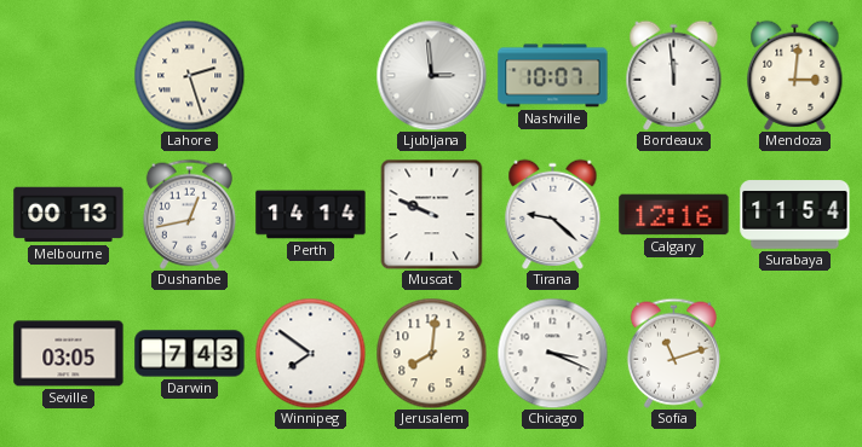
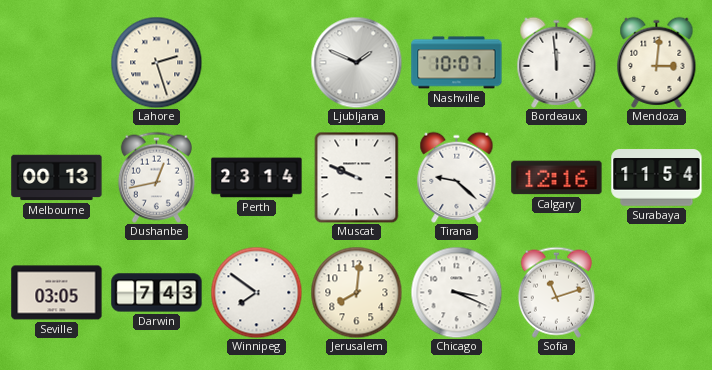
Ljubljana: 2:59 -> 1:49
Perth: 14:14 -> 23:14
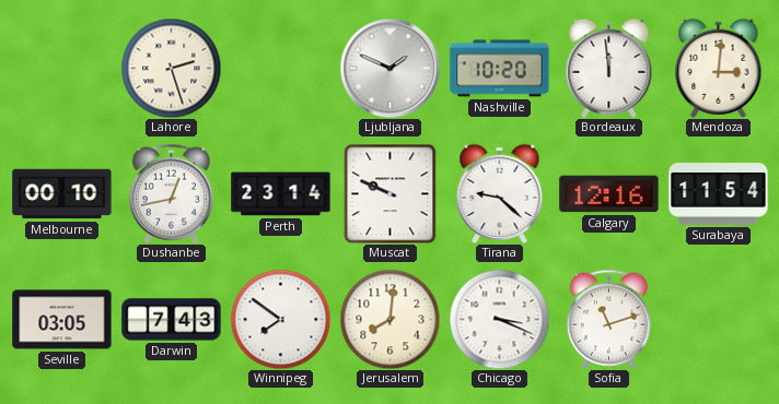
Nashville: 10:07 -> 10:20
Melbourne: 00:13 -> 00:10
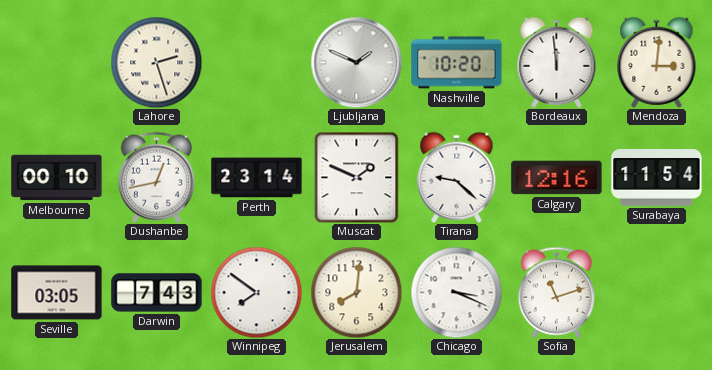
Muscat: 9:49 -> 1:49
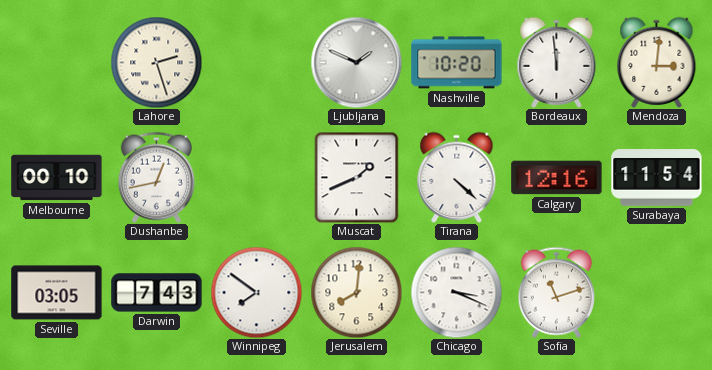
Perth: 23:14 -> none
Muscat: 1:49 -> 1:41
Tirana: 9:22 -> 4:22
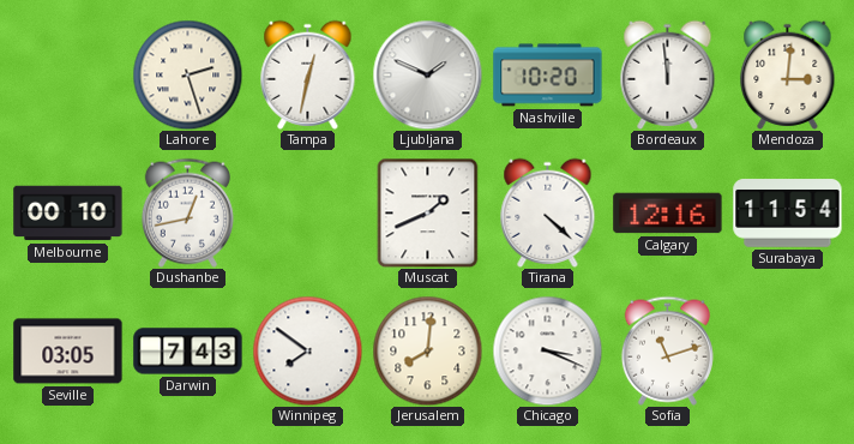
Tampa: none -> 12:32
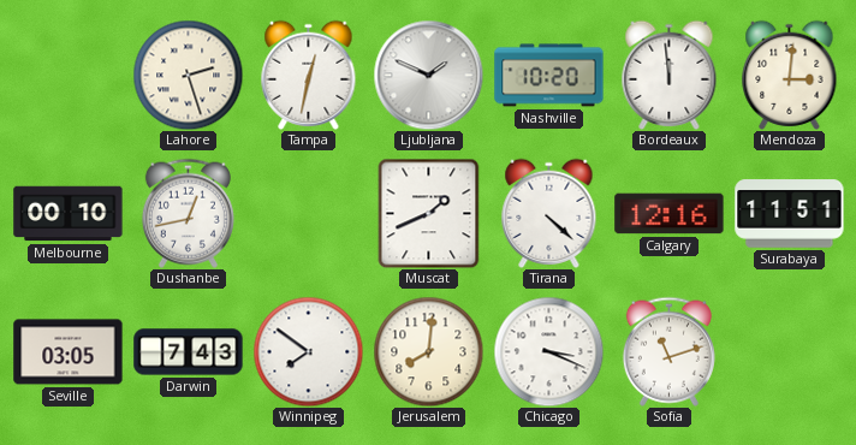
Surabaya: 11:54 -> 11:51
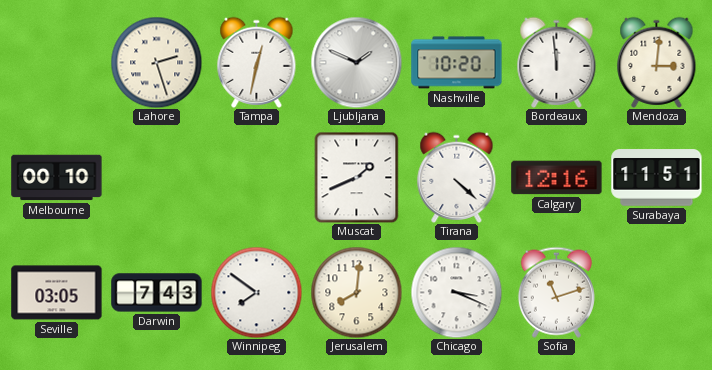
Dushanbe: 12:43 -> none
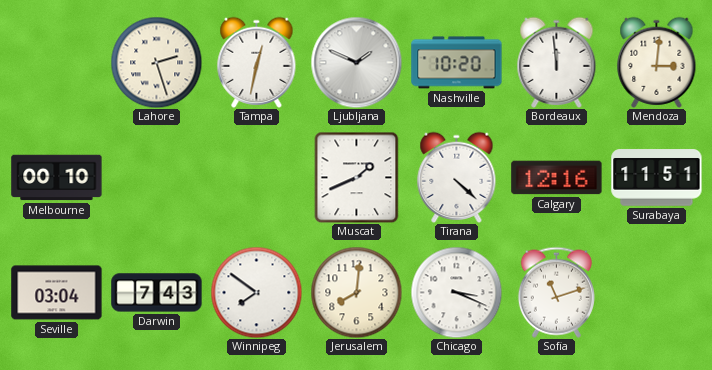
Seville: 03:05 -> 03:04
